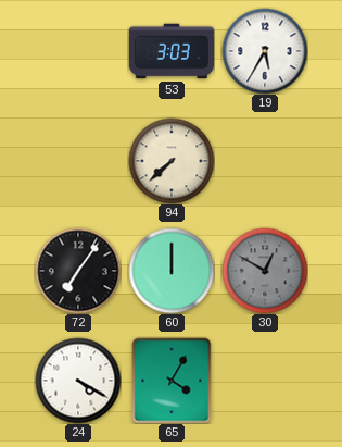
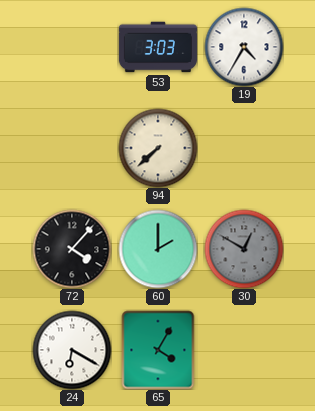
19: 5:35 -> 4:35
72: 7:06 -> 4:07
60: 12:00 -> 2:00
24: 4:20 -> 6:20
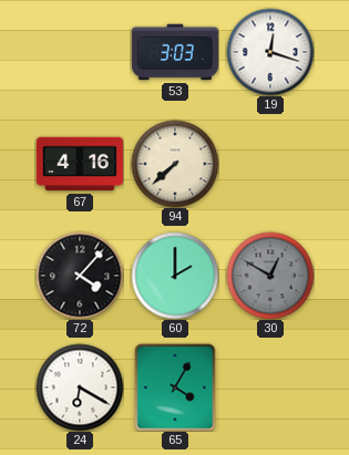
19: 4:35 -> 12:18
67: none -> 4:16
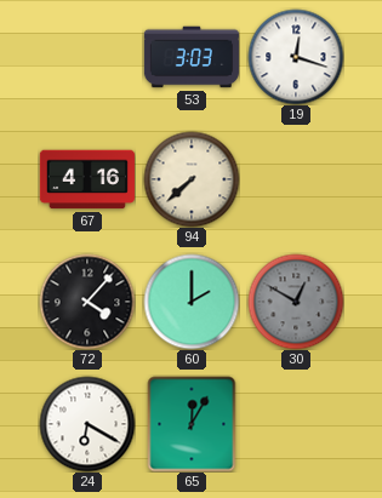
65: 4:05 -> 12:05
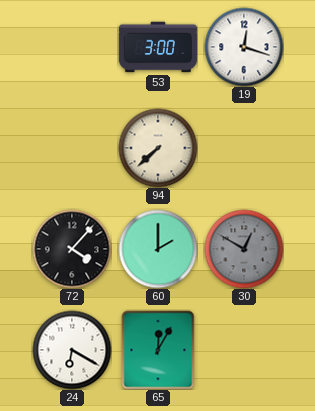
53: 3:03 -> 3:00
67: 4:16 -> none
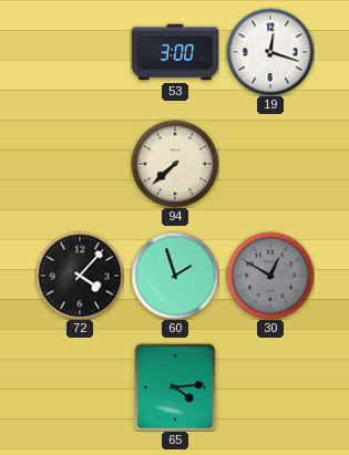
60: 2:00 -> 1:57
24: 6:20 -> none
65: 12:05 -> 4:14
